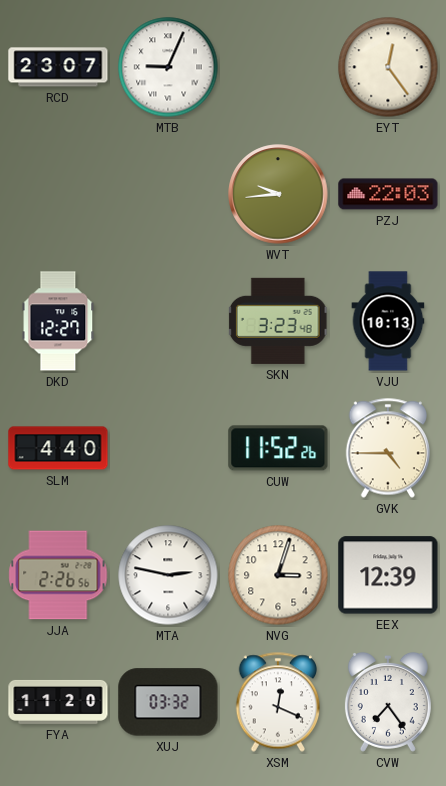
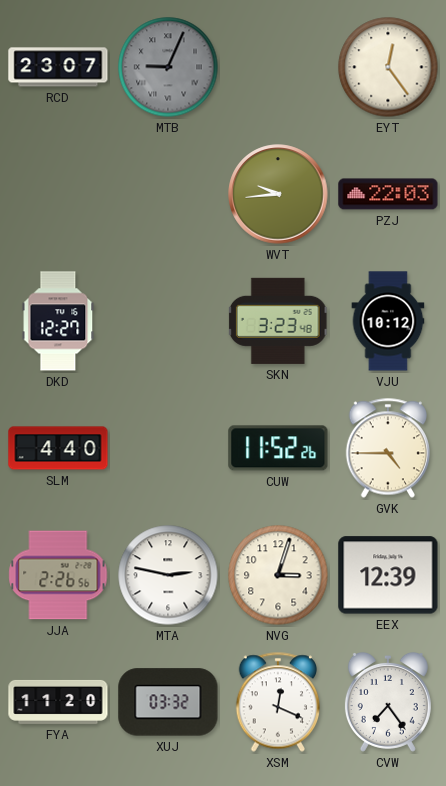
MTB dial: white -> grey
VJU: 10:13 -> 10:12
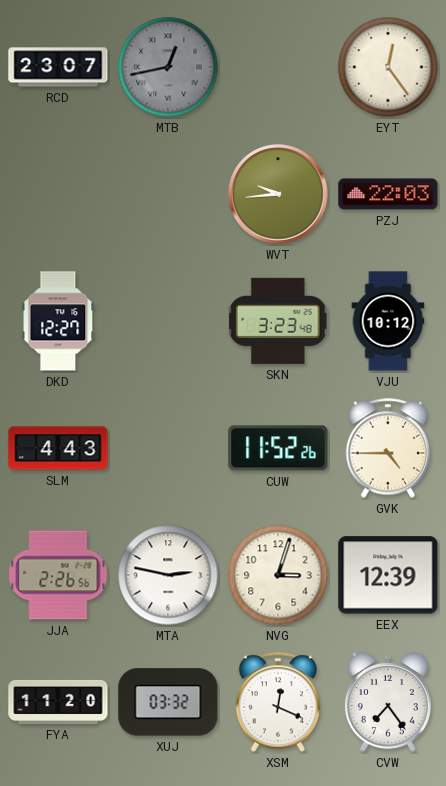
MTB: 9:04 -> 12:43
SLM: 4:40 -> 4:43
